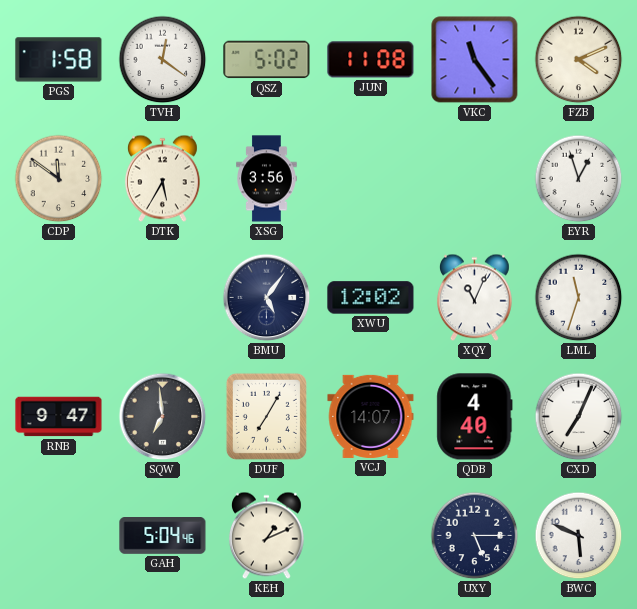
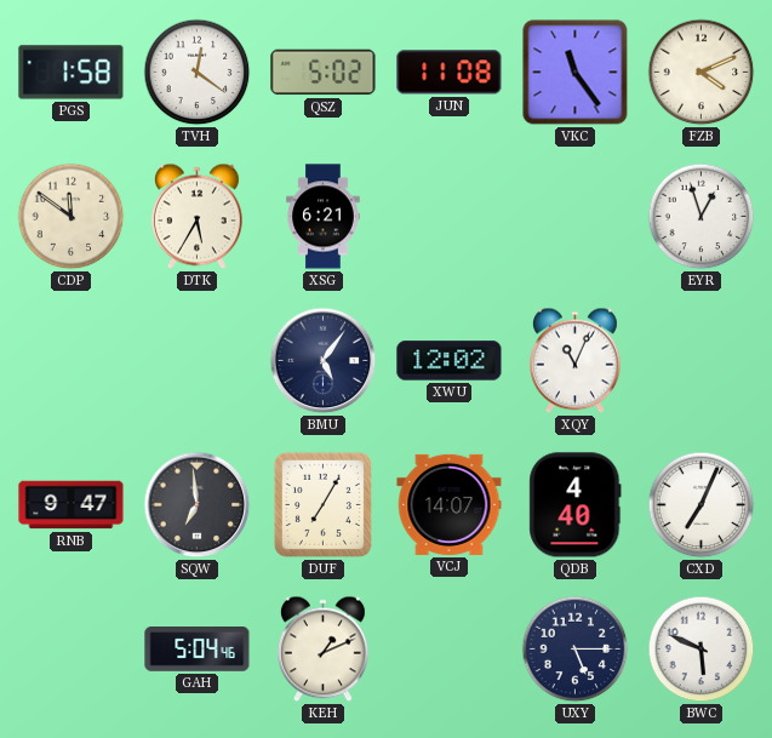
XSG: 3:56 -> 6:21
LML: 11:33 -> none
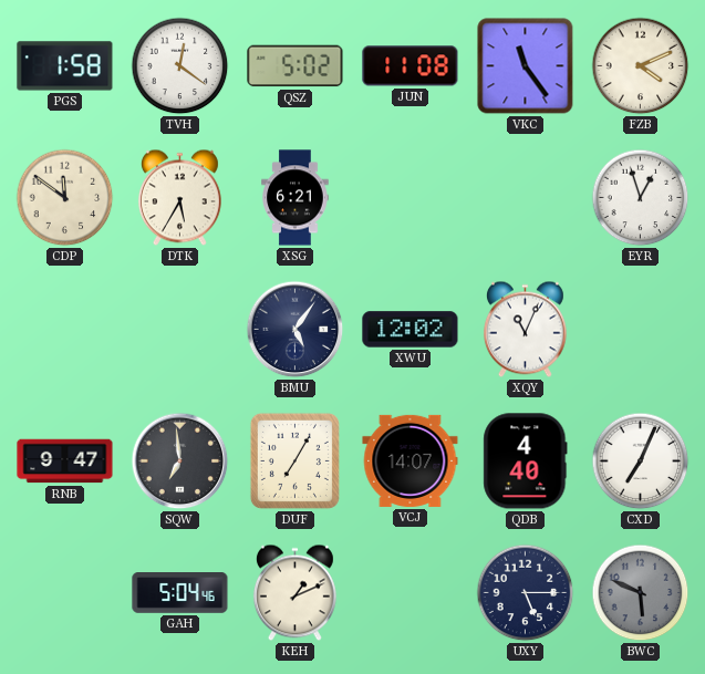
BWC dial: white -> grey
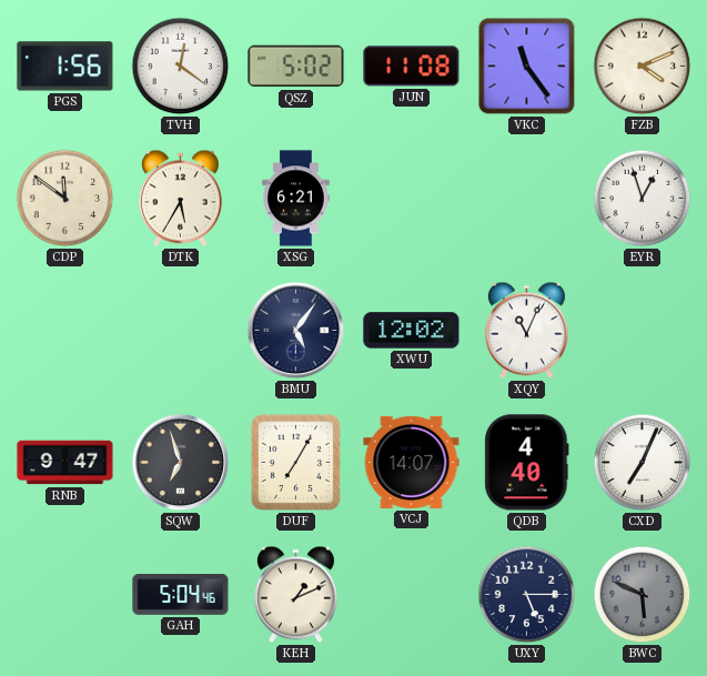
PGS: 1:58 -> 1:56
SQW: 6:59 -> 6:57
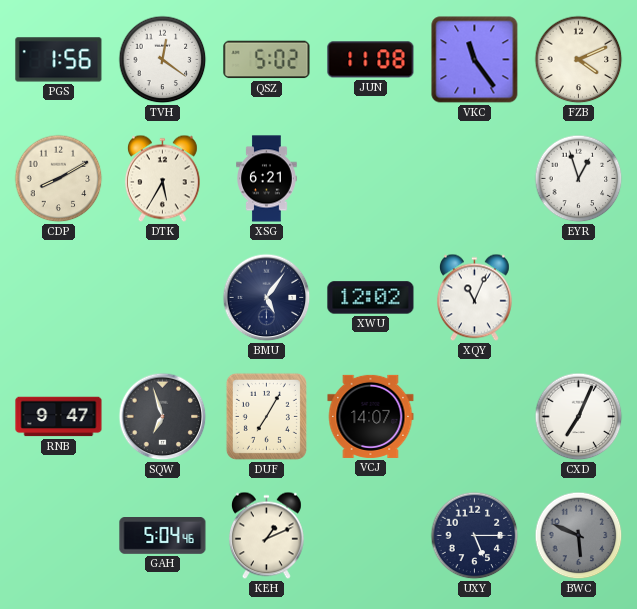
CDP: 11:51 -> 8:10
QDB: 4:40 -> none
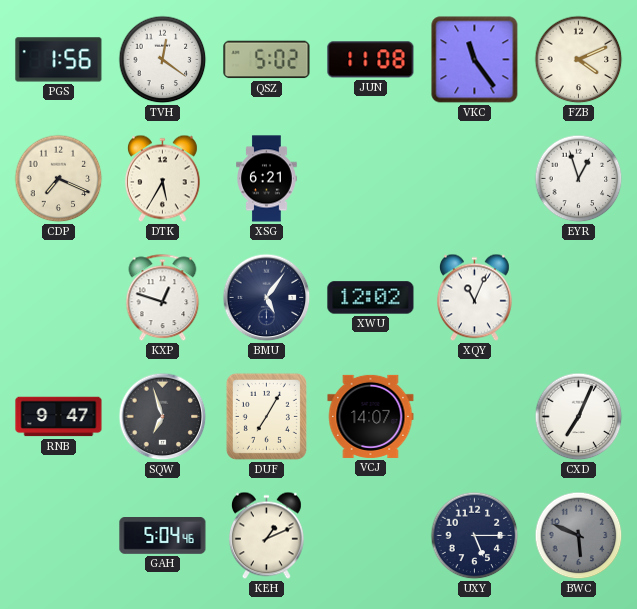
CDP: 8:10 -> 7:19
KXP: none -> 12:48
